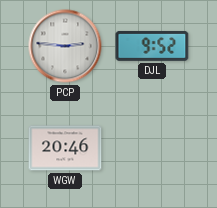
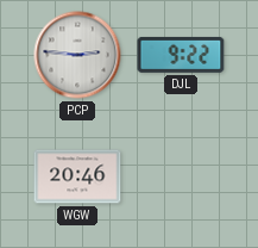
DJL: 9:52 -> 9:22
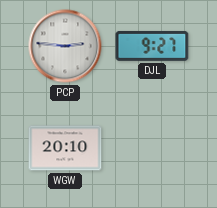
DJL: 9:22 -> 9:27
WGW: 20:46 -> 20:10
